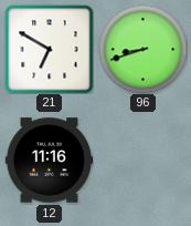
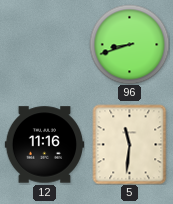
21: 6:50 -> none
5: none -> 11:31
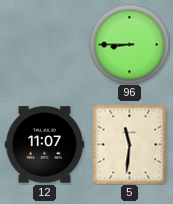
96: 8:42 -> 8:45
12: 11:16 -> 11:07
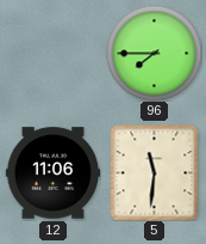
96: 8:45 -> 7:45
12: 11:07 -> 11:06
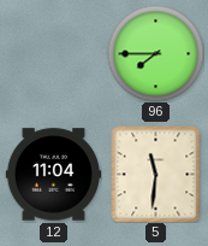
12: 11:06 -> 11:04
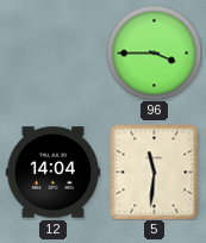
96: 7:45 -> 3:45
12: 11:04 -> 14:04
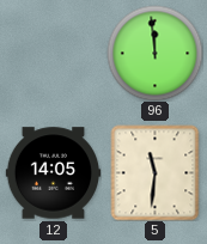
96: 3:45 -> 11:59
12: 14:04 -> 14:05
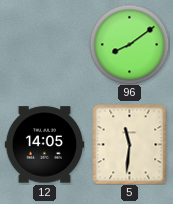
96: 11:59 -> 8:09
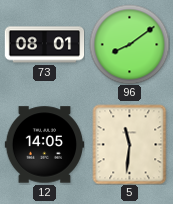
73: none -> 08:01
